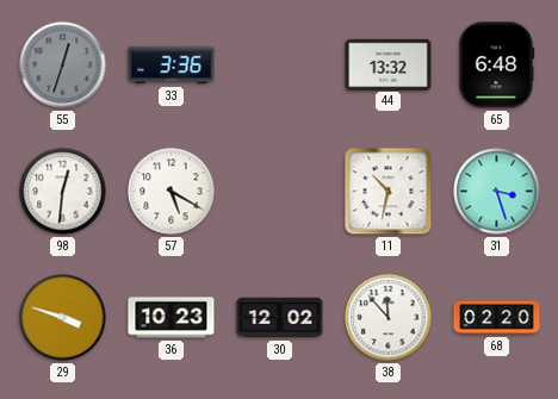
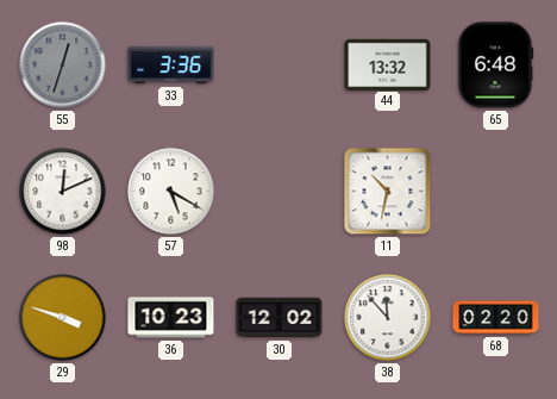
98: 12:31 -> 12:11
31: 3:27 -> none
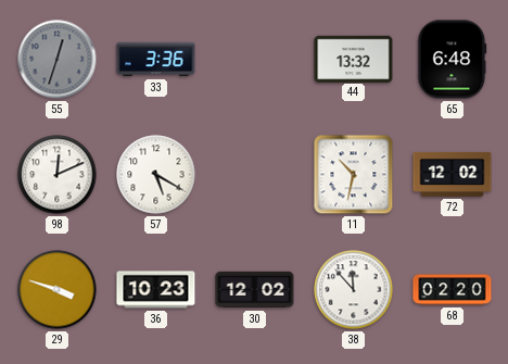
72: none -> 12:02
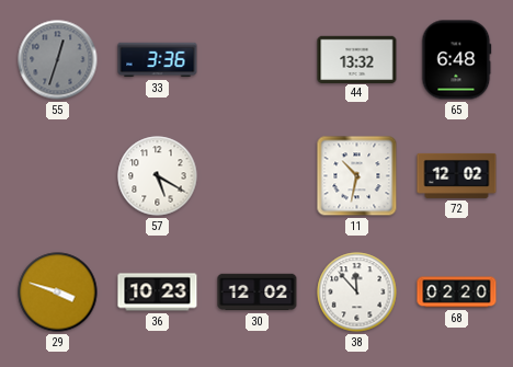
98: 12:11 -> none
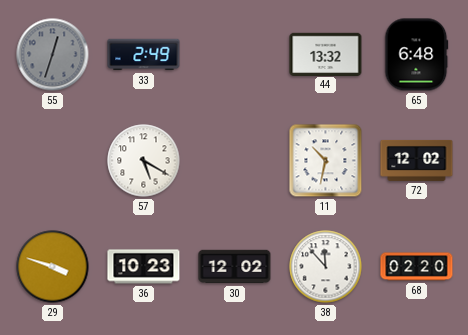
33: 3:36 -> 2:49
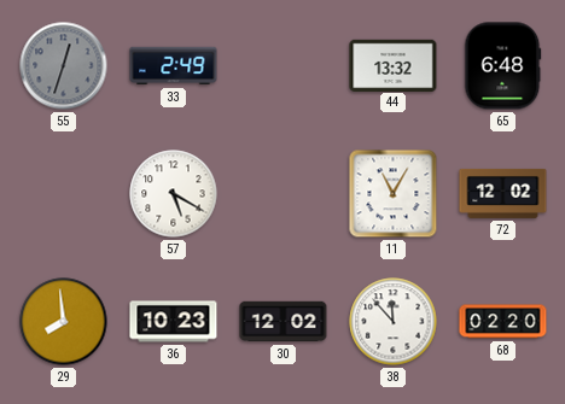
11: 10:32 -> 11:05
29: 3:48 -> 7:59
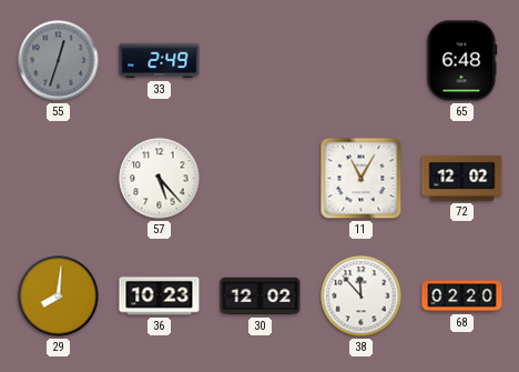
44: 13:32 -> none
57: 5:20 -> 5:23
29: 7:59 -> 8:01
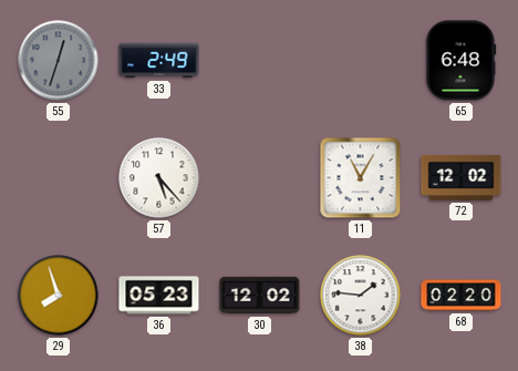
29: 8:01 -> 7:57
36: 10:23 -> 05:23
38: 11:53 -> 1:46
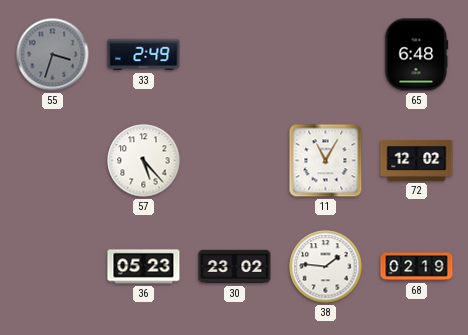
55: 12:33 -> 3:33
29: 7:57 -> none
30: 12:02 -> 23:02
68: 02:20 -> 02:19
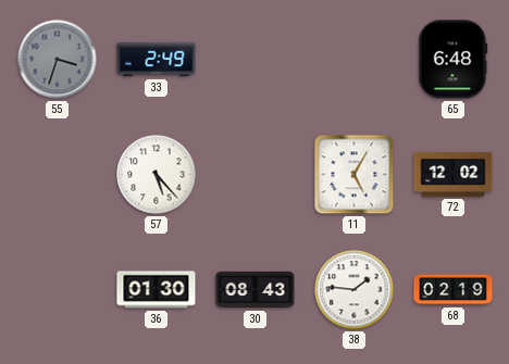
11: 11:05 -> 5:05
36: 05:23 -> 01:30
30: 23:02 -> 08:43
